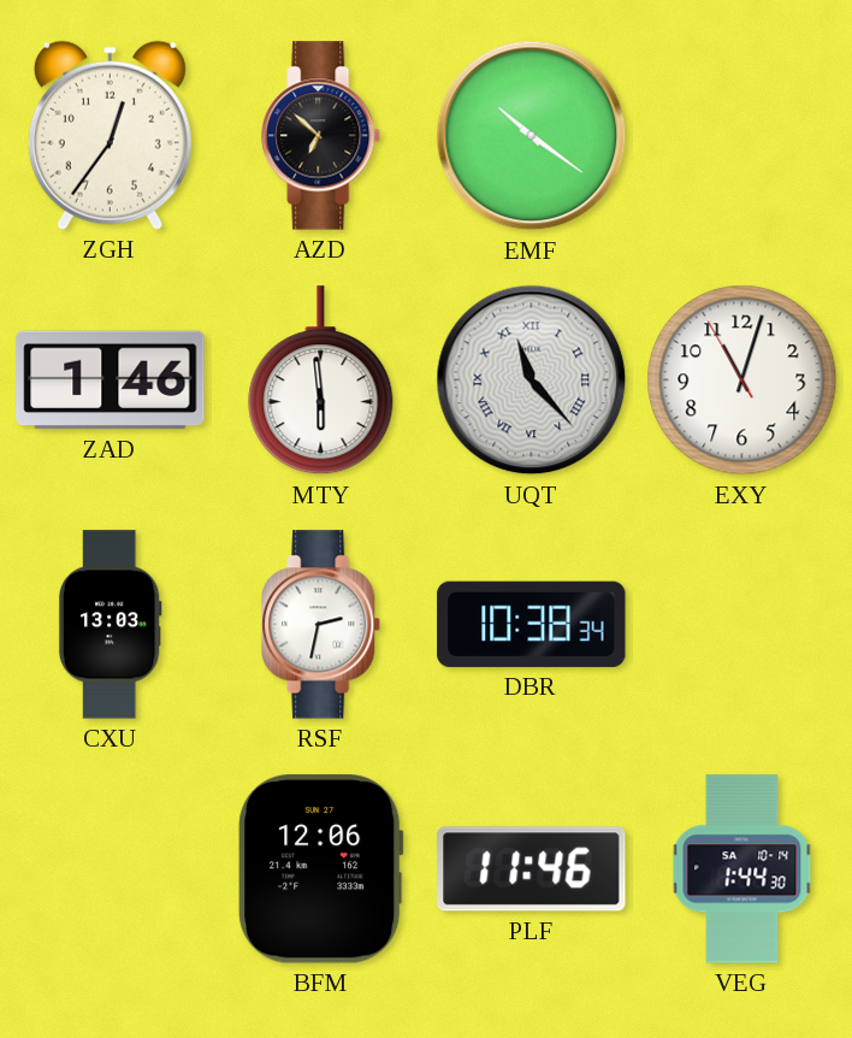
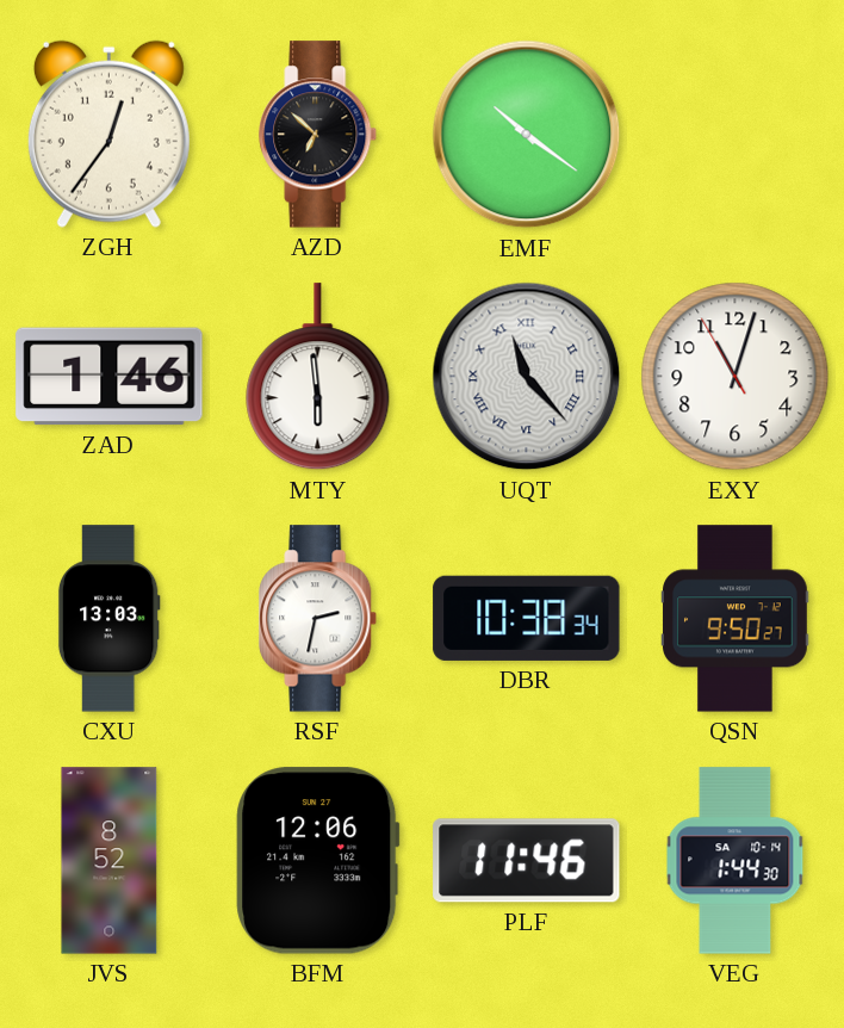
QSN: none -> 9:50
JVS: none -> 8:52
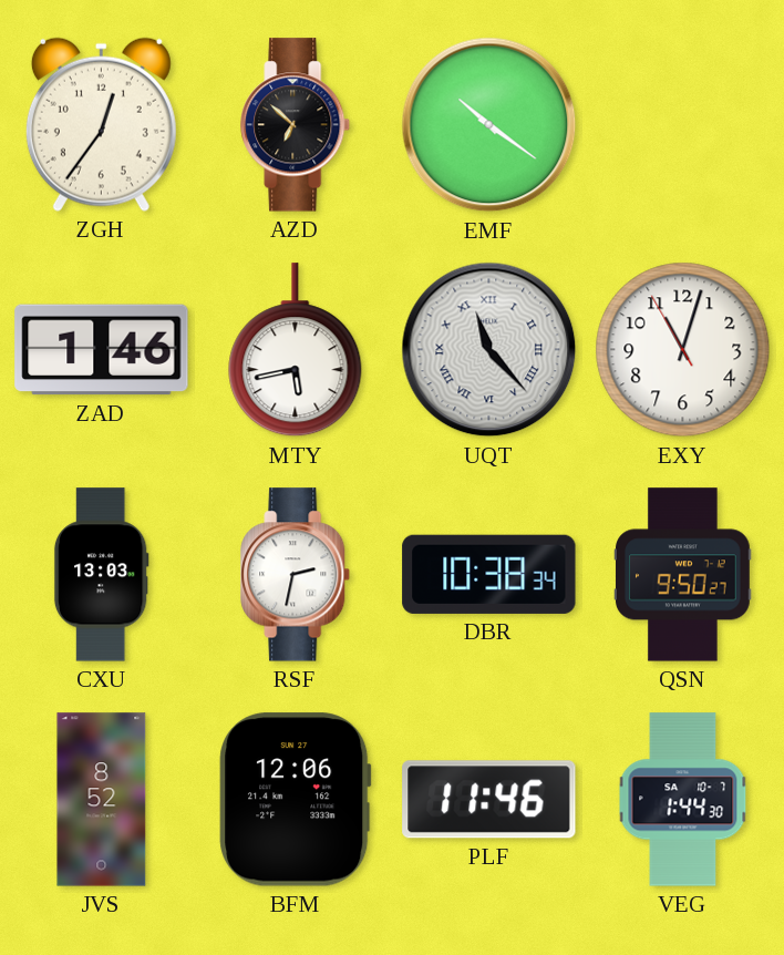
MTY: 5:59 -> 5:43
VEG date: SA 10-14 -> SA 10-7
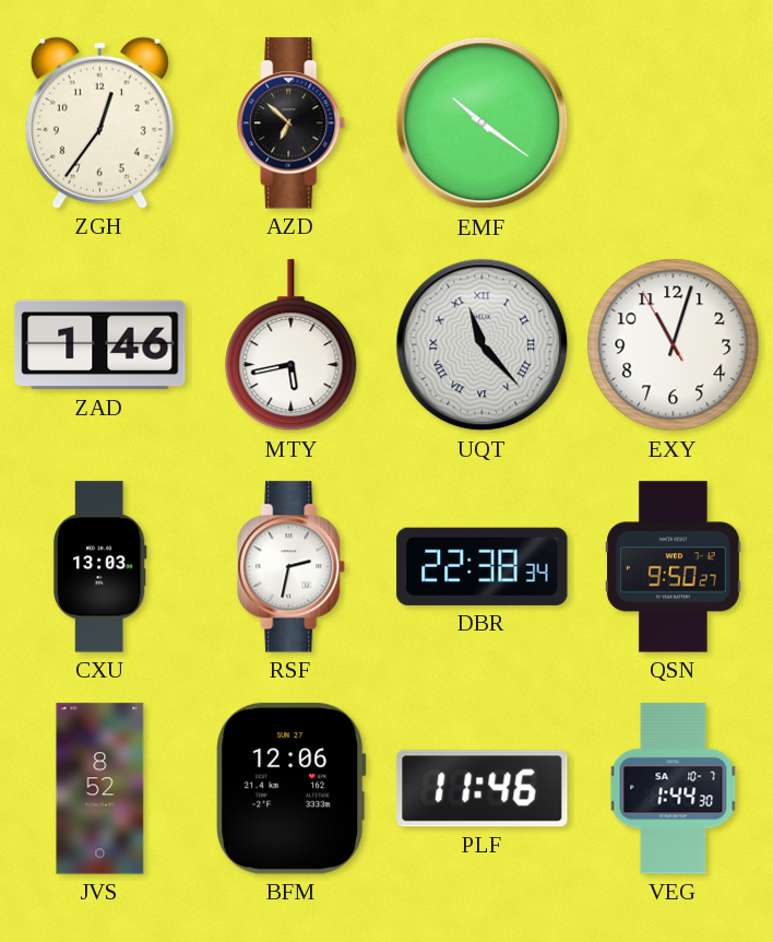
DBR: 10:38 -> 22:38
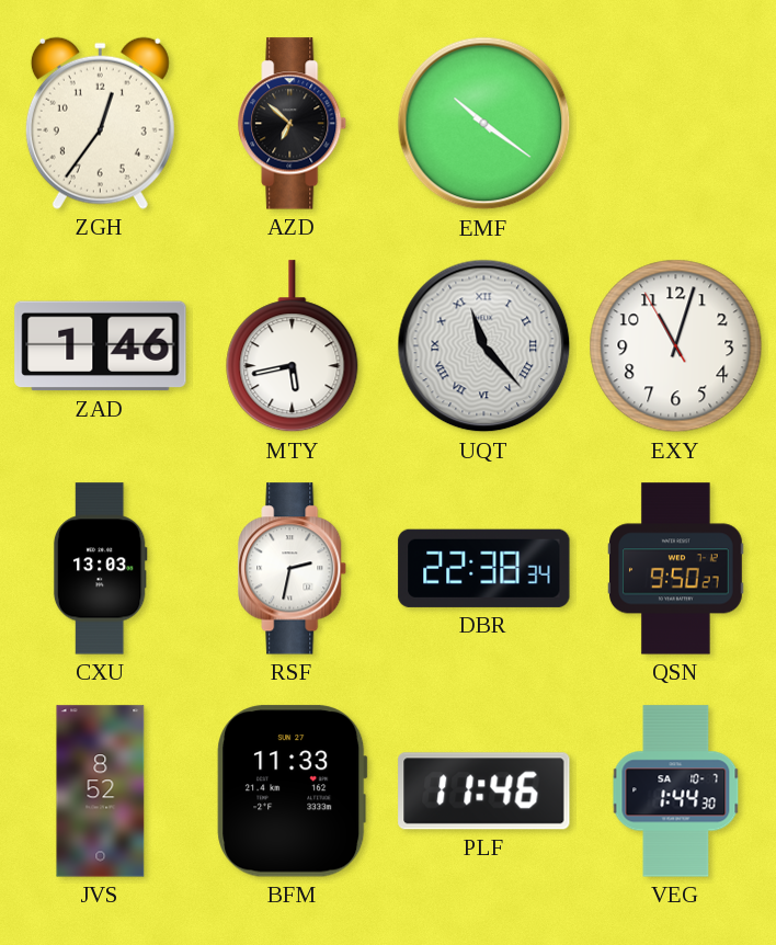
BFM: 12:06 -> 11:33
